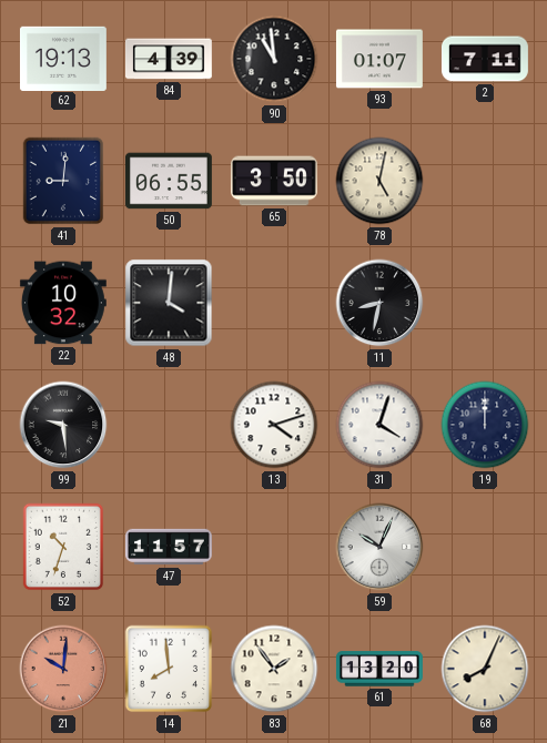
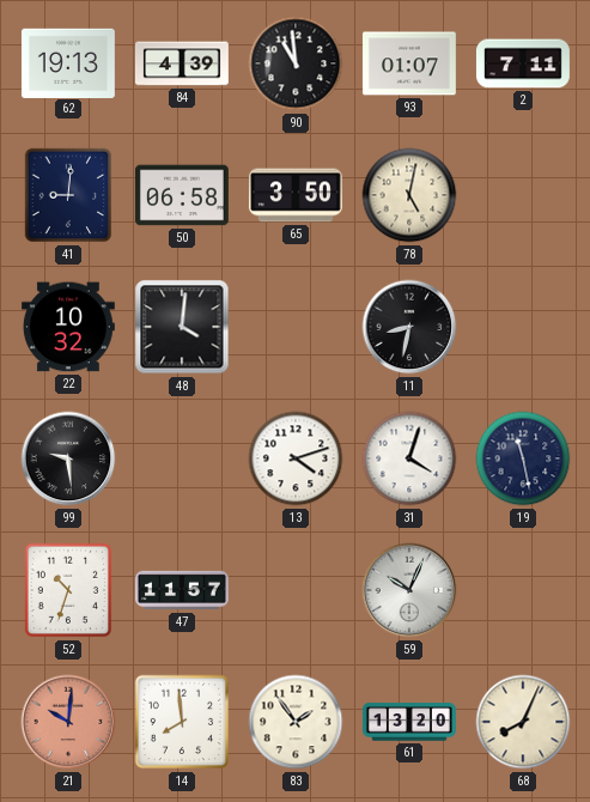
50: 06:55 -> 06:58
19: 12:00 -> 11:28
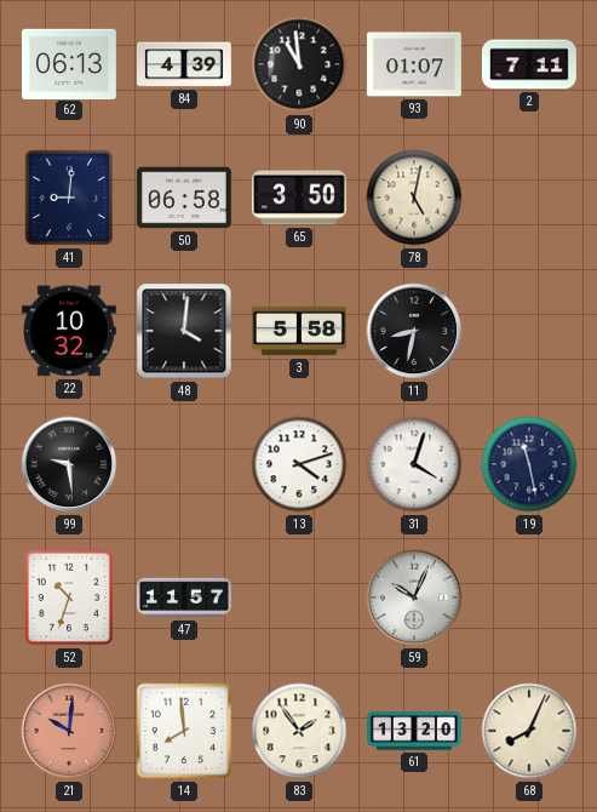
62: 19:13 -> 06:13
3: none -> 5:58
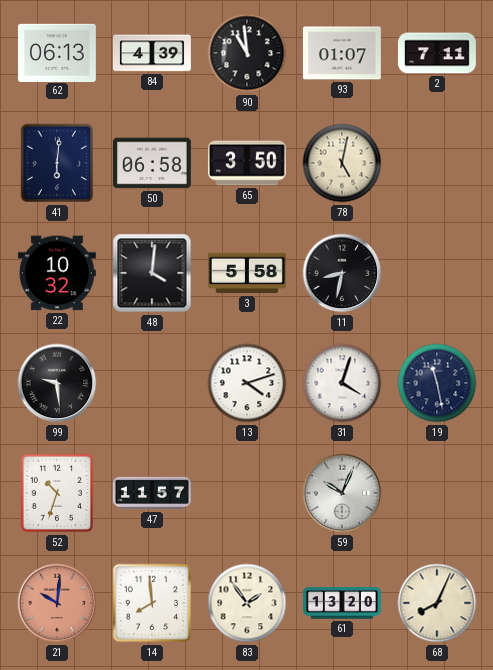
41: 9:01 -> 6:01
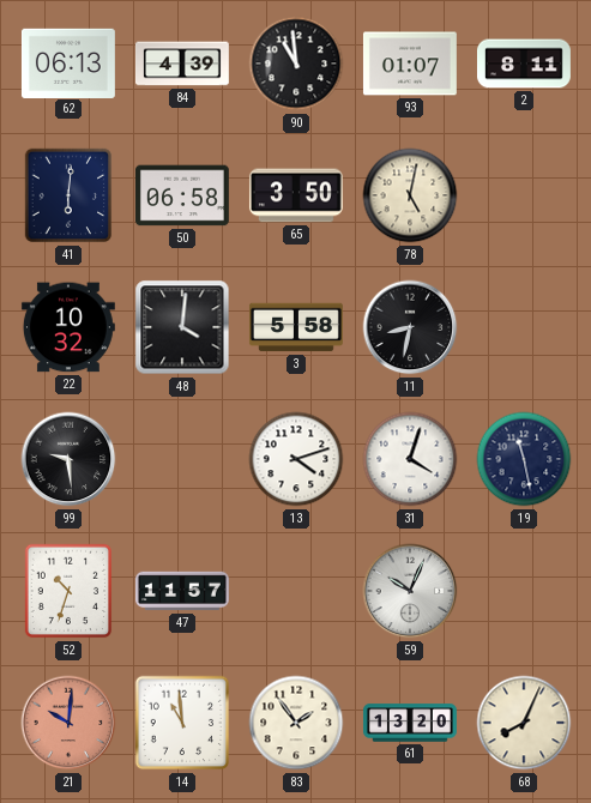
2: 7:11 -> 8:11
14: 7:59 -> 10:59
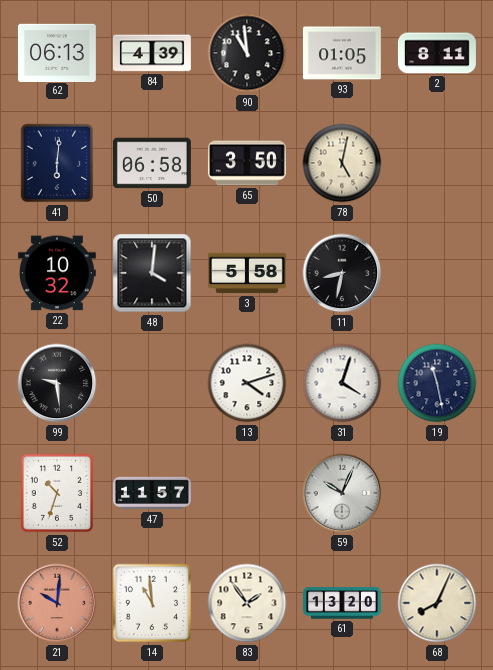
93: 01:07 -> 01:05
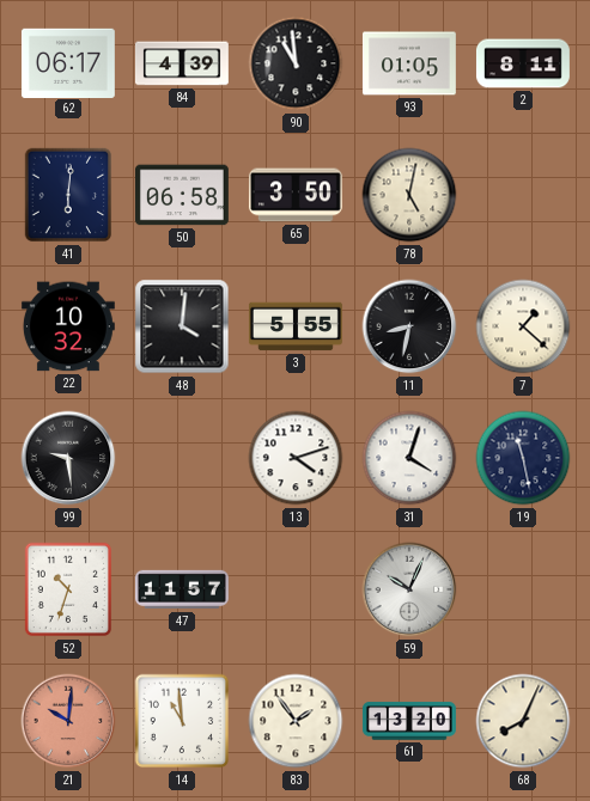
62: 06:13 -> 06:17
3: 5:58 -> 5:55
7: none -> 1:22
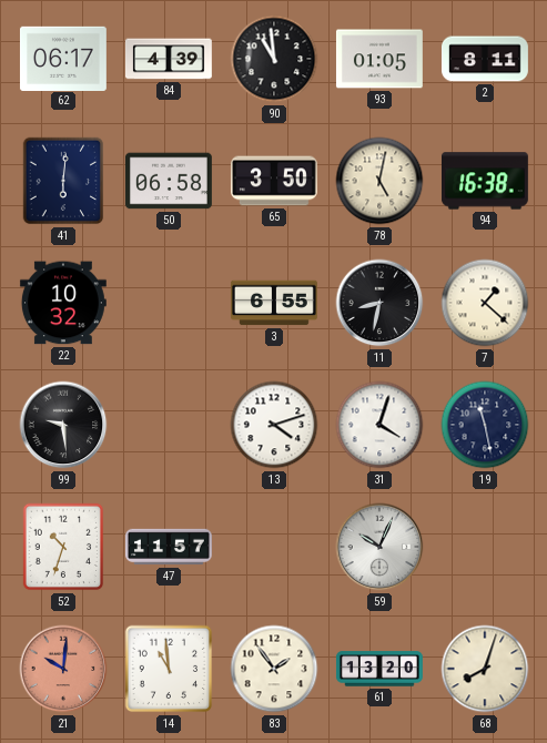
94: none -> 16:38
48: 4:01 -> none
3: 5:55 -> 6:55
68: 8:04 -> 8:03
